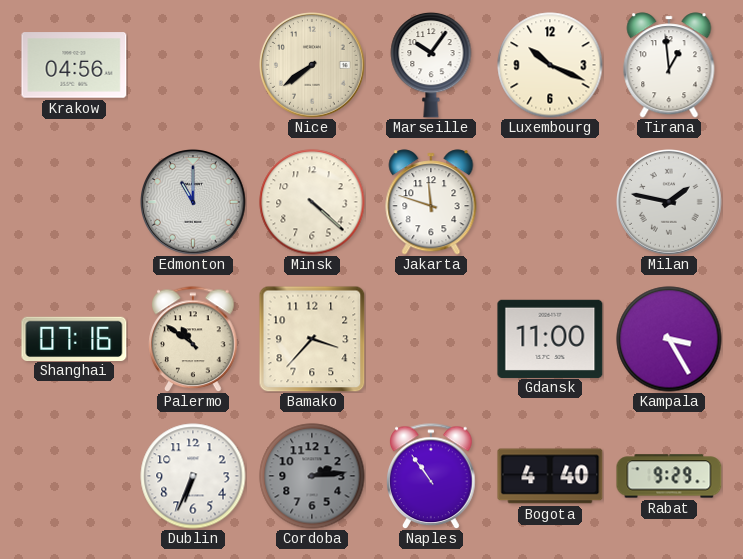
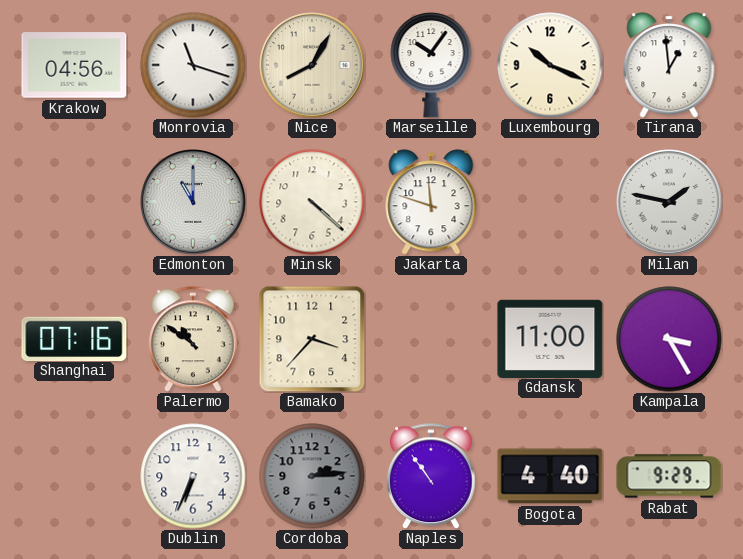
Monrovia: none -> 11:18
Nice: 7:39 -> 8:05
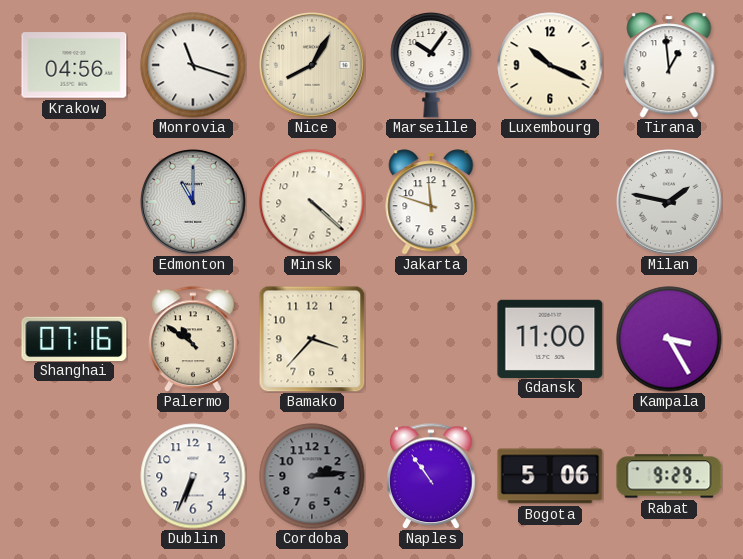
Bogota: 4:40 -> 5:06
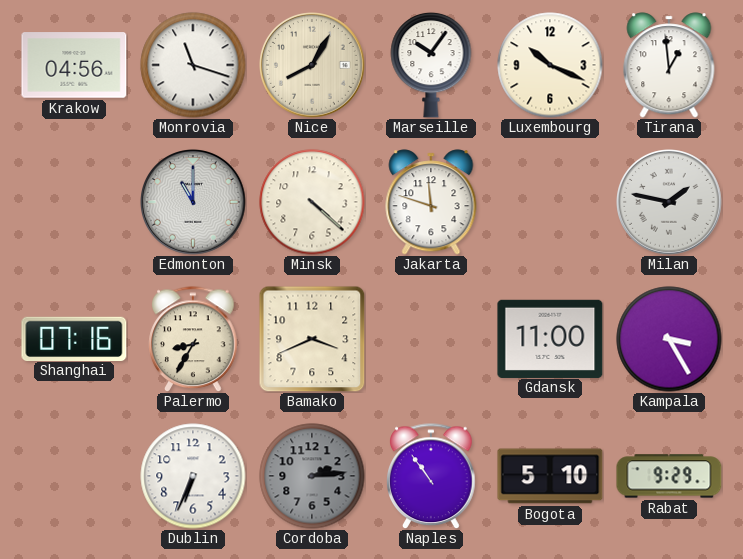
Palermo: 10:51 -> 8:35
Bamako: 3:37 -> 3:41
Bogota: 5:06 -> 5:10
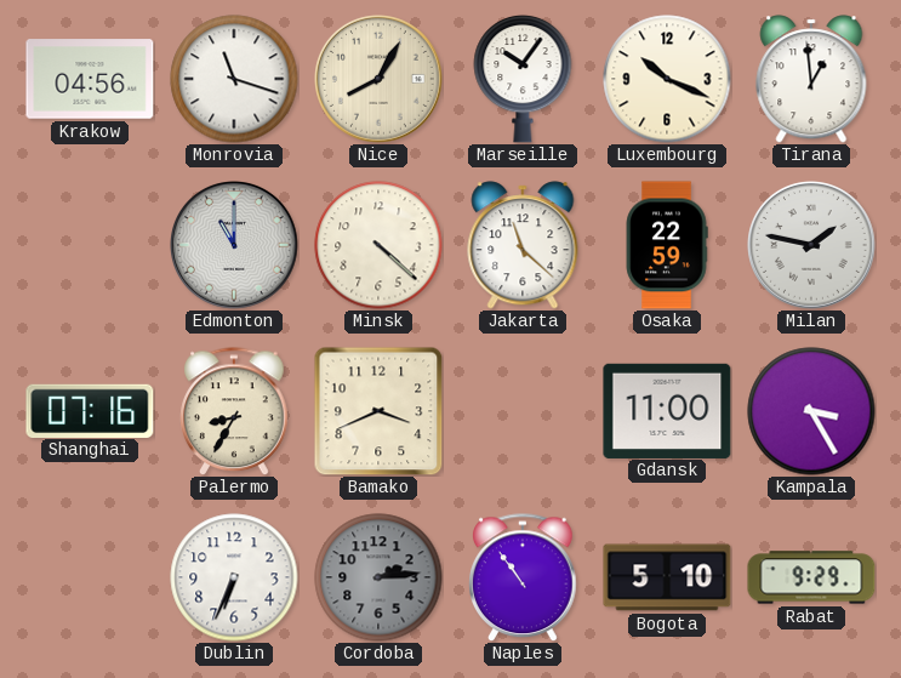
Jakarta: 11:48 -> 11:22
Osaka: none -> 22:59
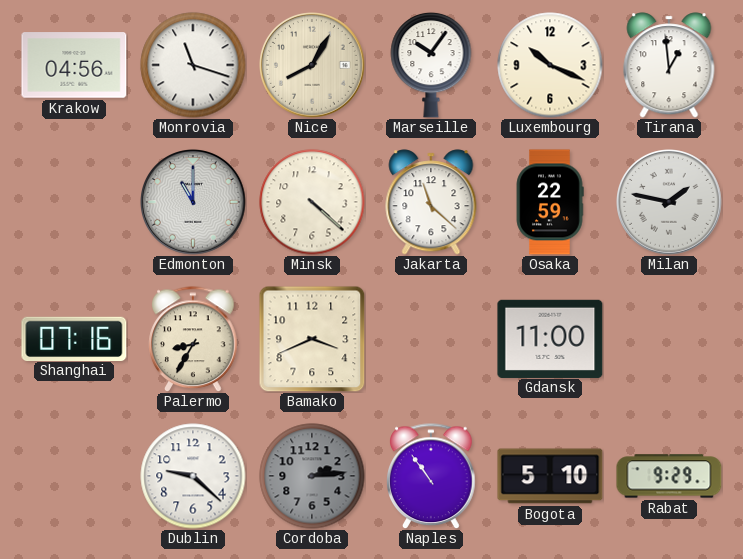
Kampala: 3:25 -> none
Dublin: 6:34 -> 9:22
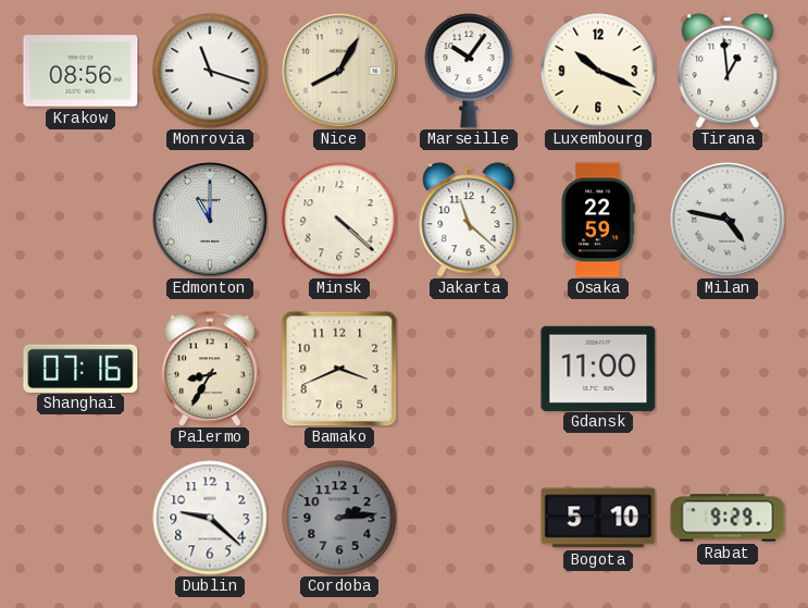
Krakow: 04:56 -> 08:56
Milan: 1:47 -> 4:47
Naples: 10:54 -> none
